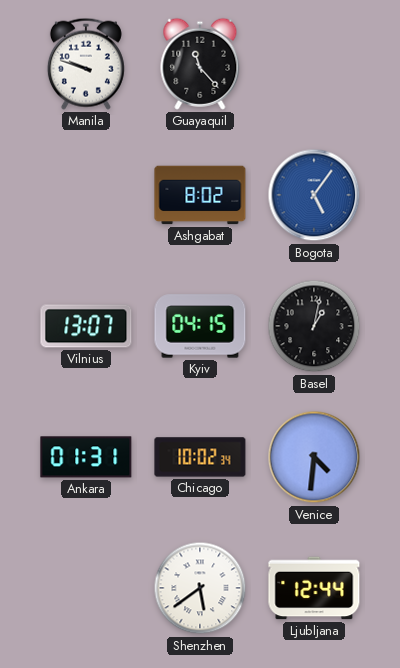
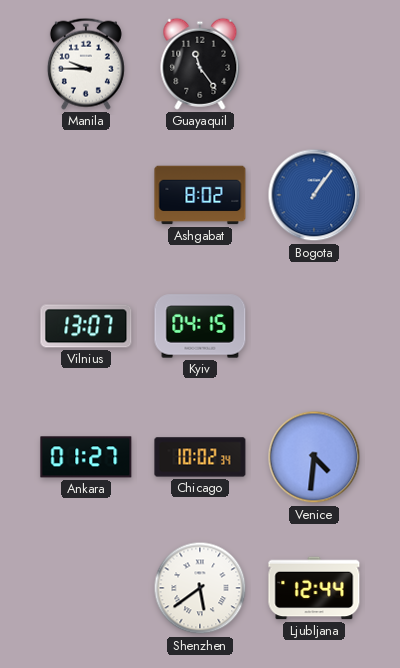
Manila: 9:48 -> 9:45
Guayaquil: 11:23 -> 11:24
Bogota: 5:06 -> 1:06
Basel: 1:02 -> none
Ankara: 01:31 -> 01:27
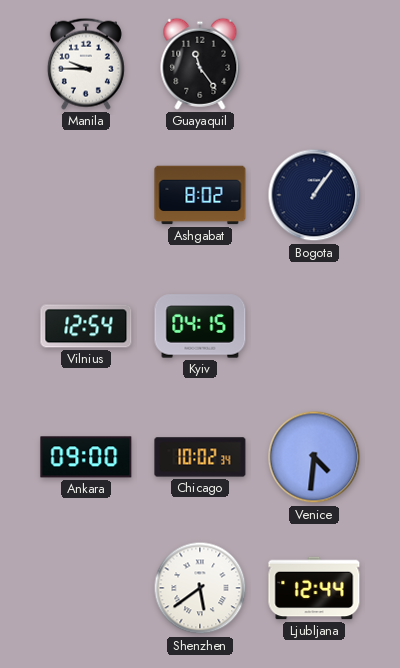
Bogota dial: blue -> navy
Vilnius: 13:07 -> 12:54
Ankara: 01:27 -> 09:00
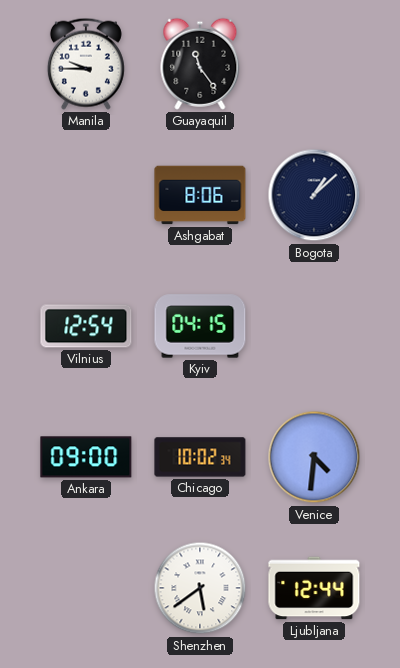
Ashgabat: 8:02 -> 8:06
Bogota: 1:06 -> 1:08
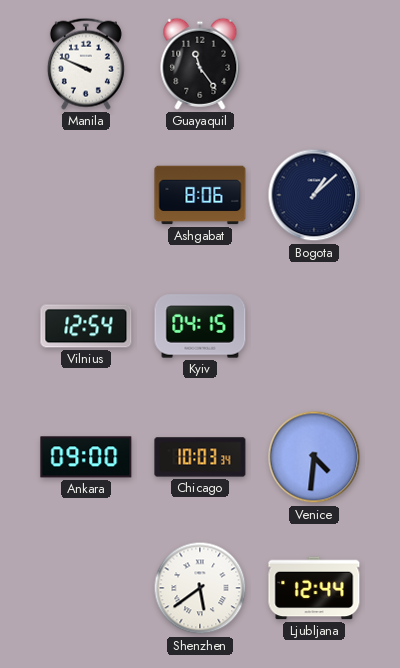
Manila: 9:45 -> 9:49
Chicago: 10:02 -> 10:03
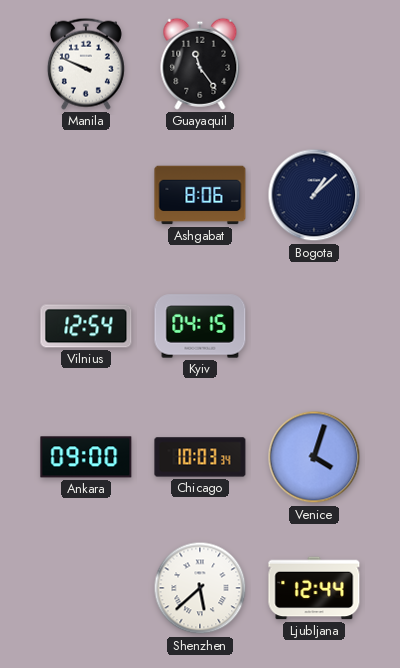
Venice: 4:31 -> 4:03
Shenzhen: 5:39 -> 5:38
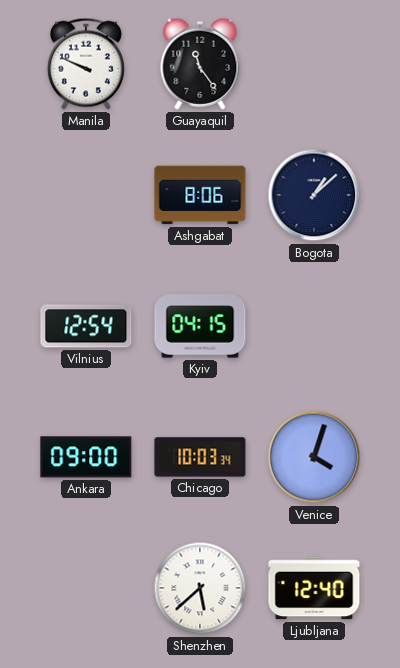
Ljubljana: 12:44 -> 12:40
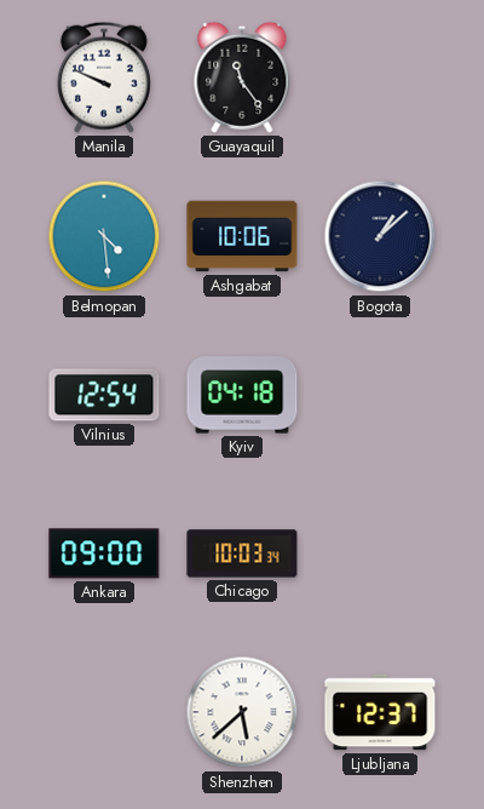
Belmopan: none -> 4:29
Ashgabat: 8:06 -> 10:06
Kyiv: 04:15 -> 04:18
Venice: 4:03 -> none
Ljubljana: 12:40 -> 12:37
